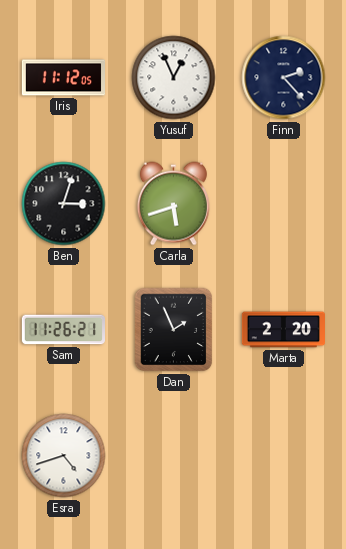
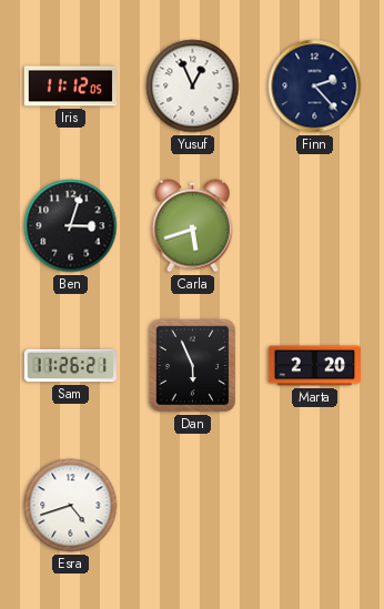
Dan: 1:56 -> 5:56
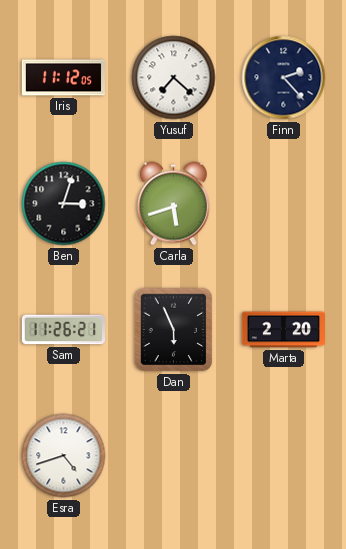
Yusuf: 12:56 -> 7:22
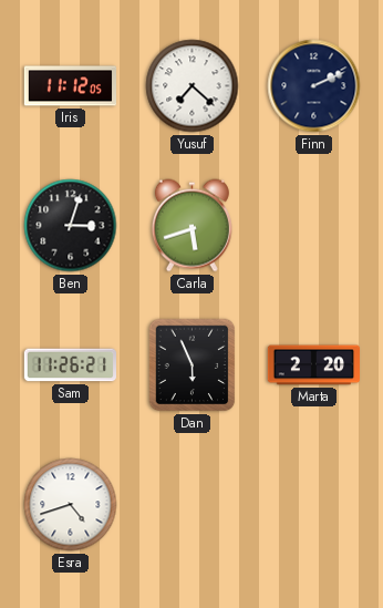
Finn: 2:23 -> 2:11
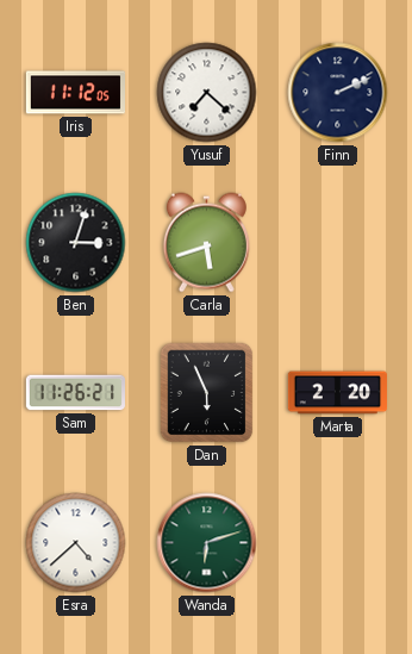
Esra: 4:42 -> 4:38
Wanda: none -> 6:12
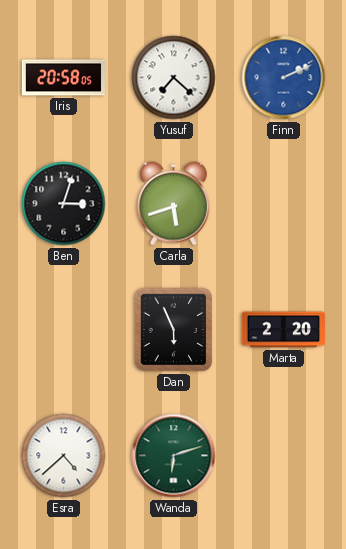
Iris: 11:12 -> 20:58
Finn dial: navy -> blue
Sam: 11:26 -> none
